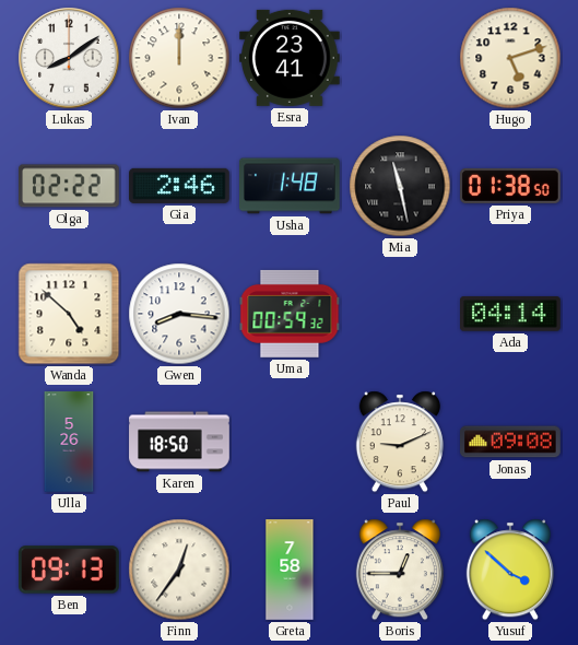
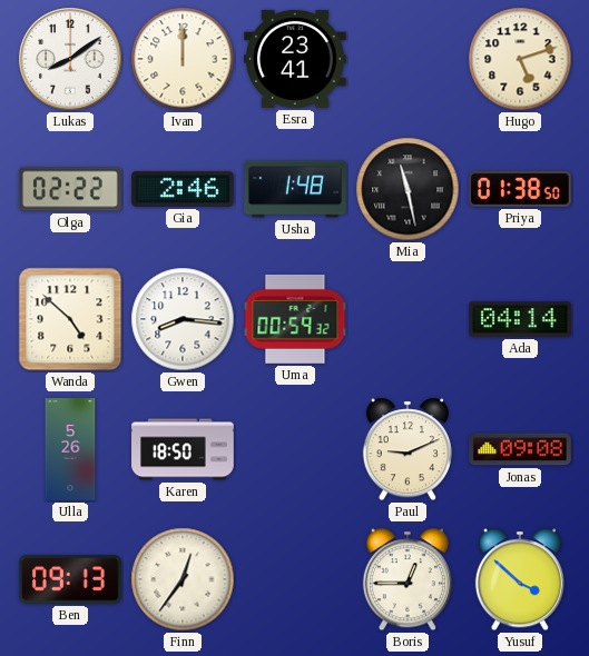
Greta: 7:58 -> none
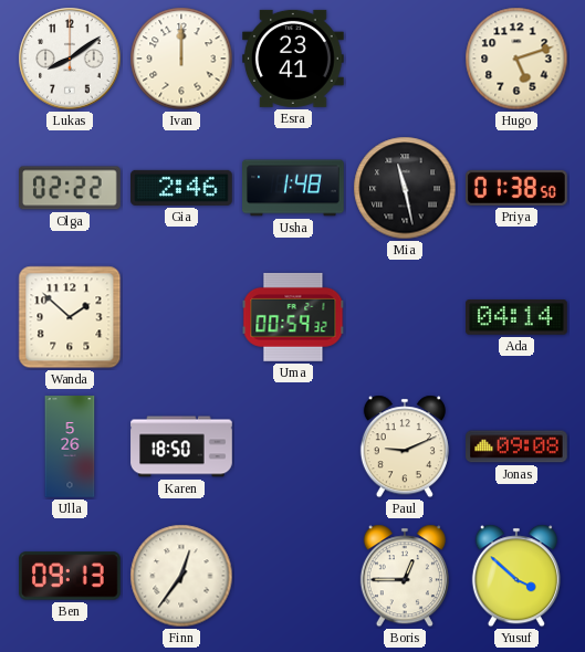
Wanda: 4:52 -> 1:52
Gwen: 8:16 -> none
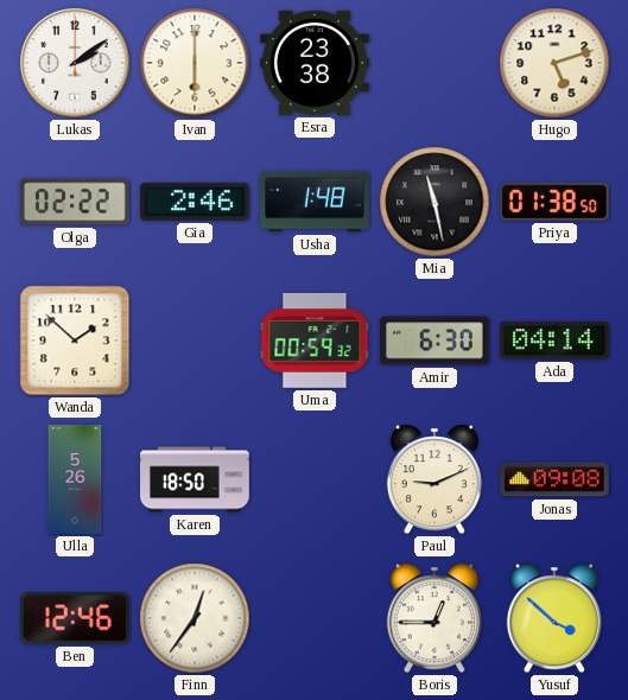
Lukas: 8:09 -> 2:09
Ivan: 12:00 -> 6:00
Esra: 23:41 -> 23:38
Amir: none -> 6:30
Ben: 09:13 -> 12:46
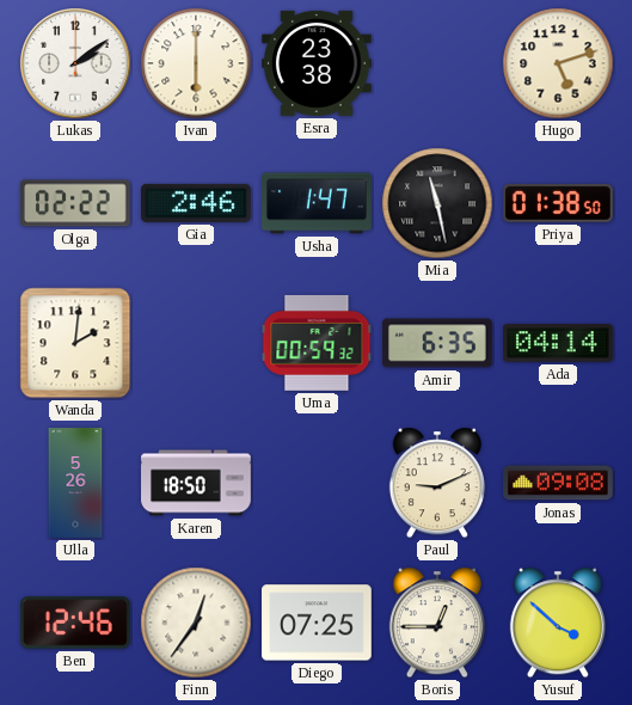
Usha: 1:48 -> 1:47
Wanda: 1:52 -> 2:01
Amir: 6:30 -> 6:35
Diego: none -> 07:25
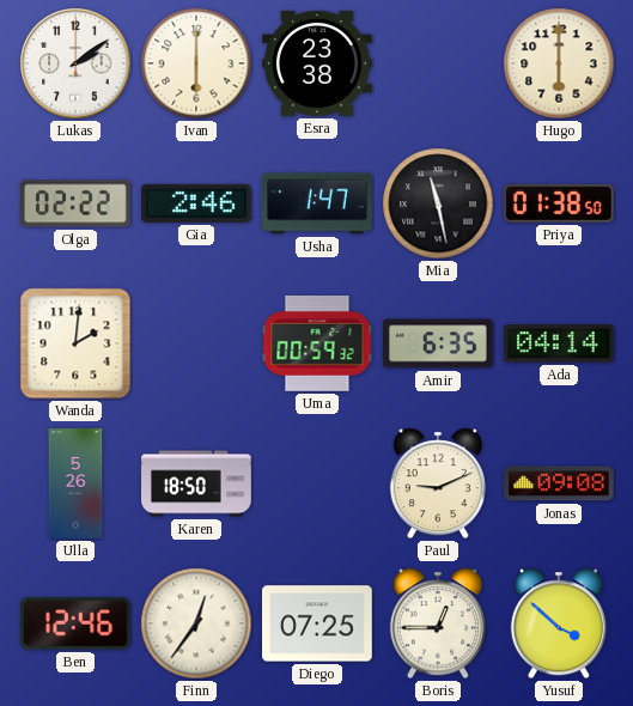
Hugo: 5:12 -> 6:00
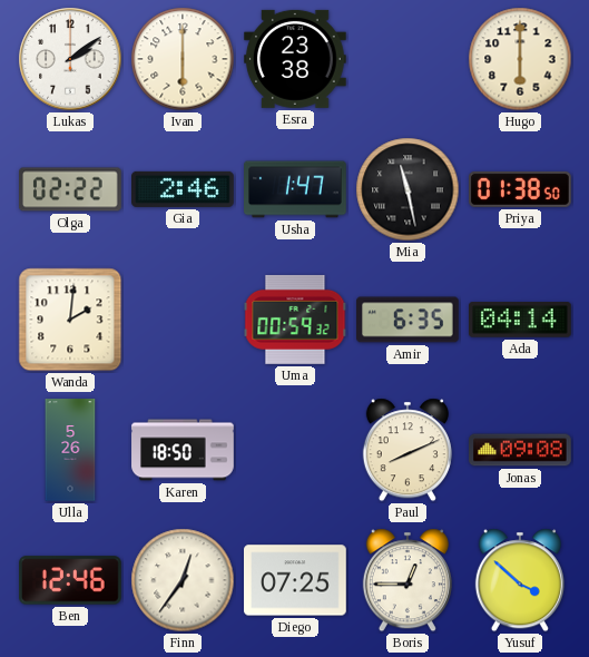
Paul: 9:11 -> 8:11
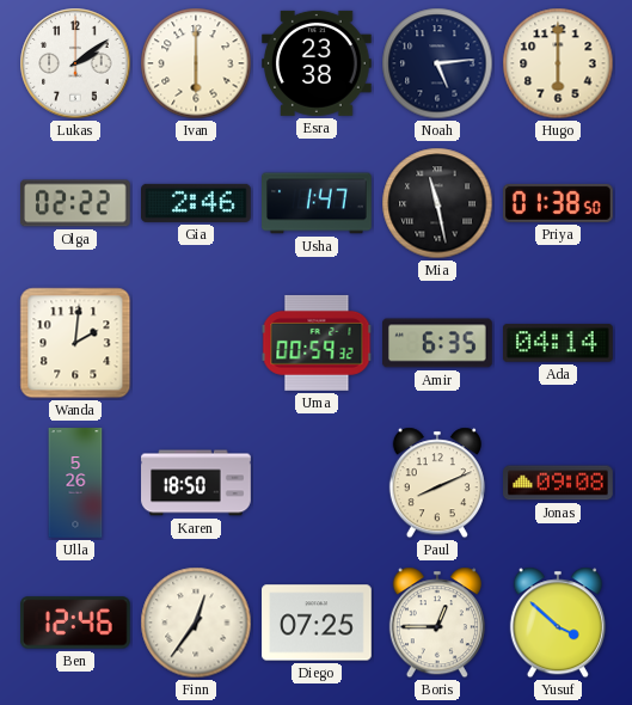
Noah: none -> 5:14
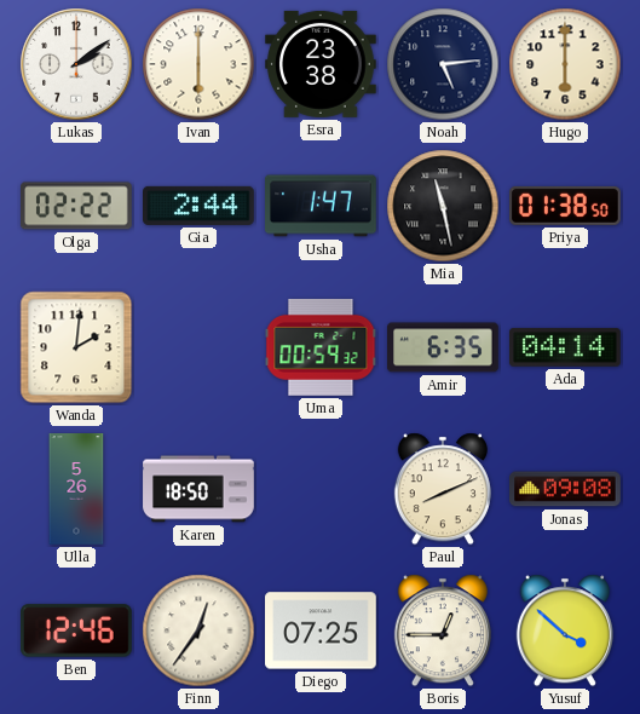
Gia: 2:46 -> 2:44
